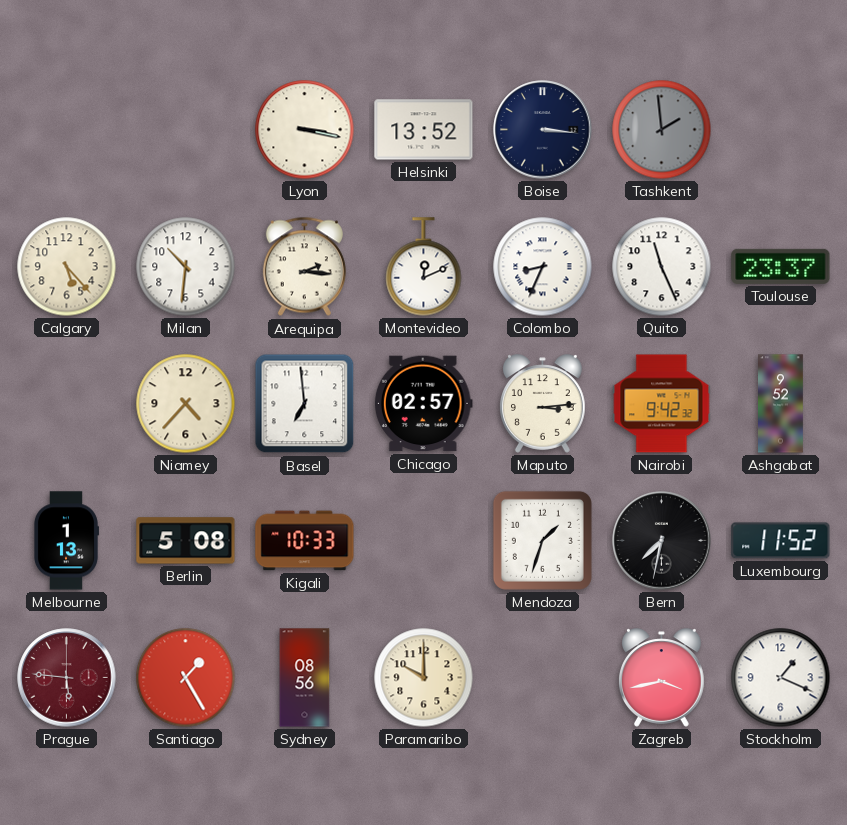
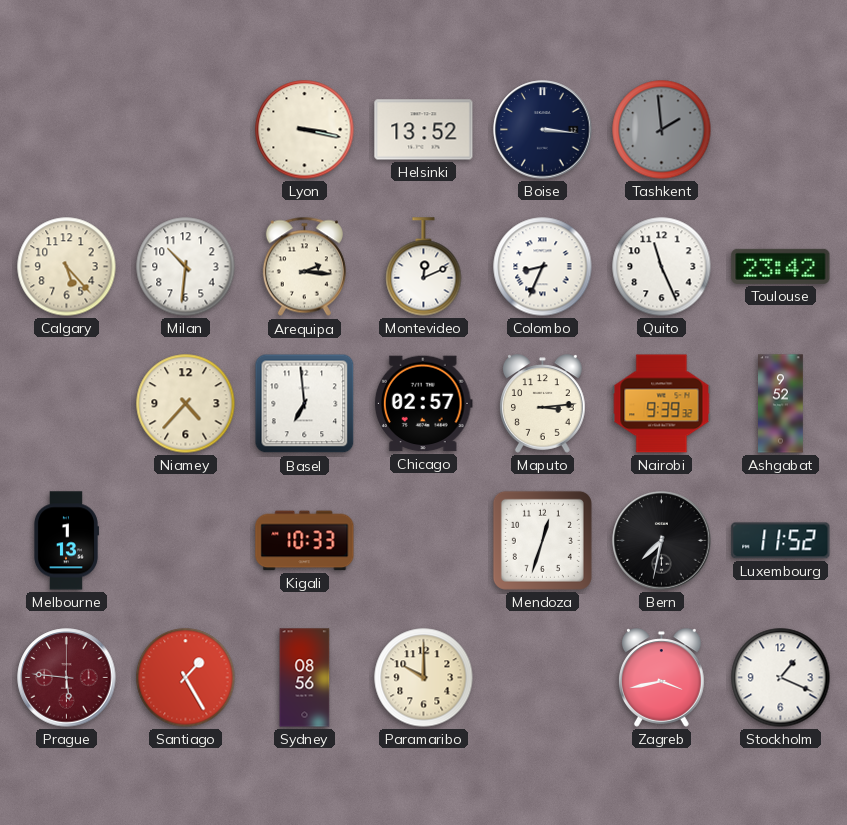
Toulouse: 23:37 -> 23:42
Nairobi: 9:42 -> 9:39
Berlin: 5:08 -> none
Mendoza: 1:33 -> 12:33
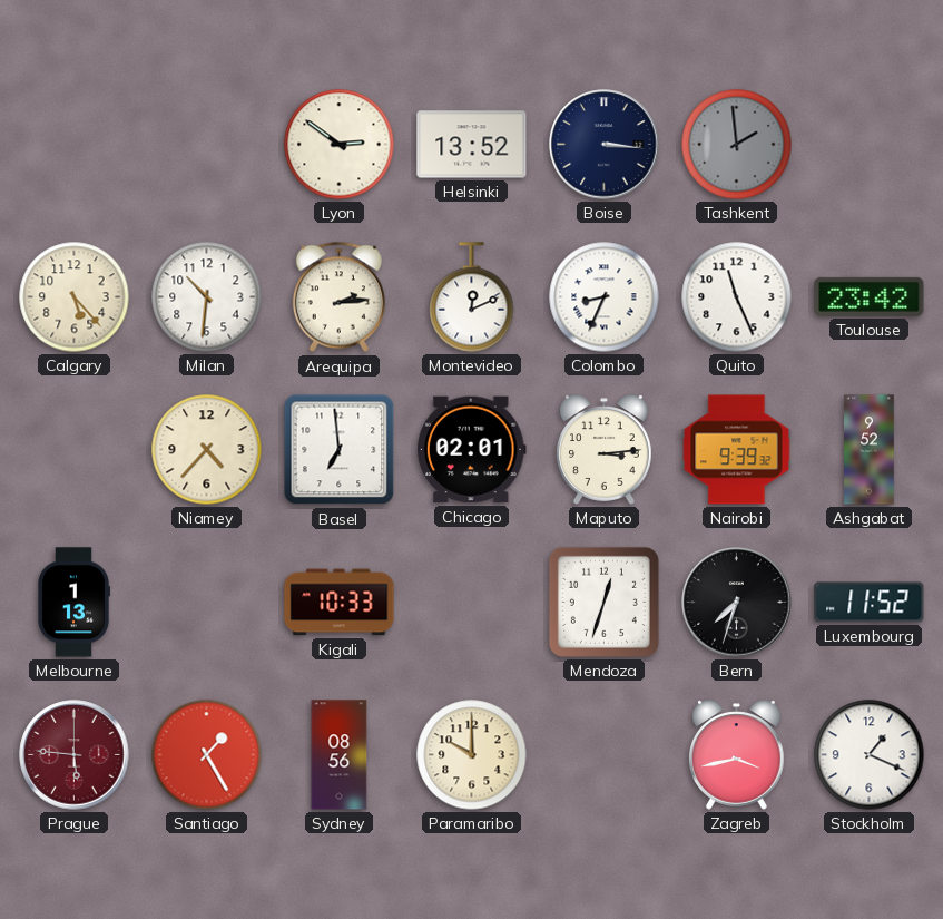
Lyon: 3:17 -> 2:51
Arequipa: 2:16 -> 2:14
Chicago: 02:57 -> 02:01
Bern: 7:32 -> 7:33
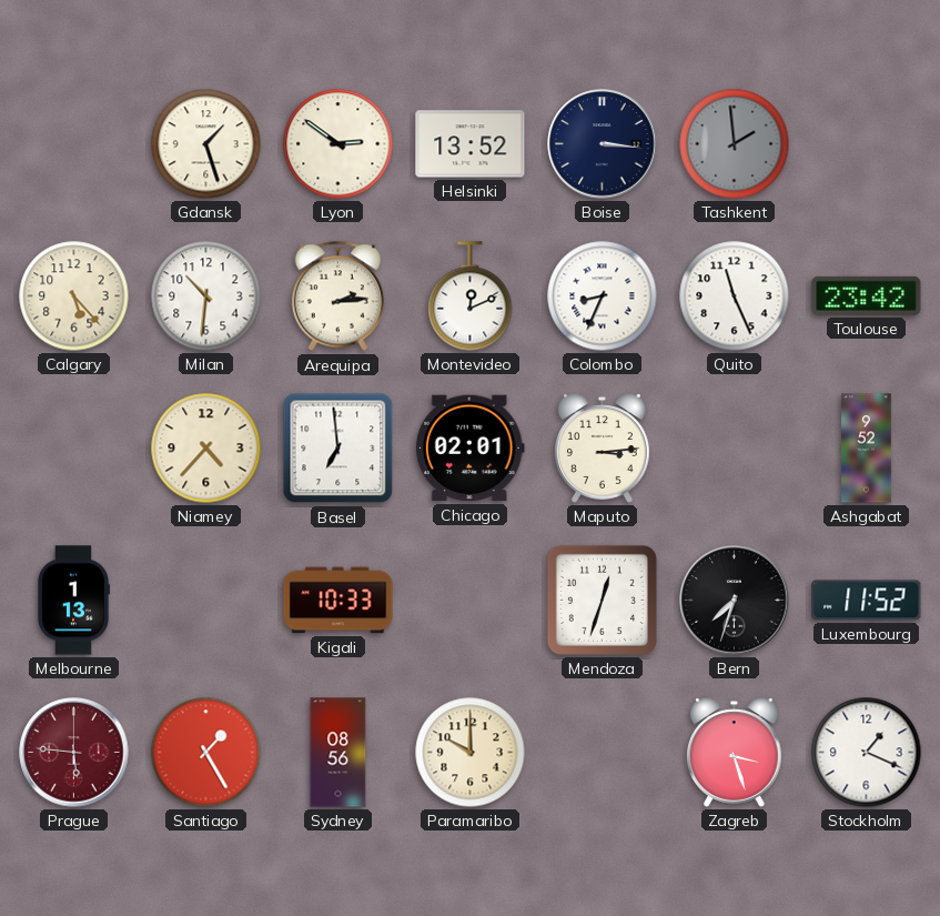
Gdansk: none -> 1:27
Nairobi: 9:39 -> none
Zagreb: 3:43 -> 3:27
